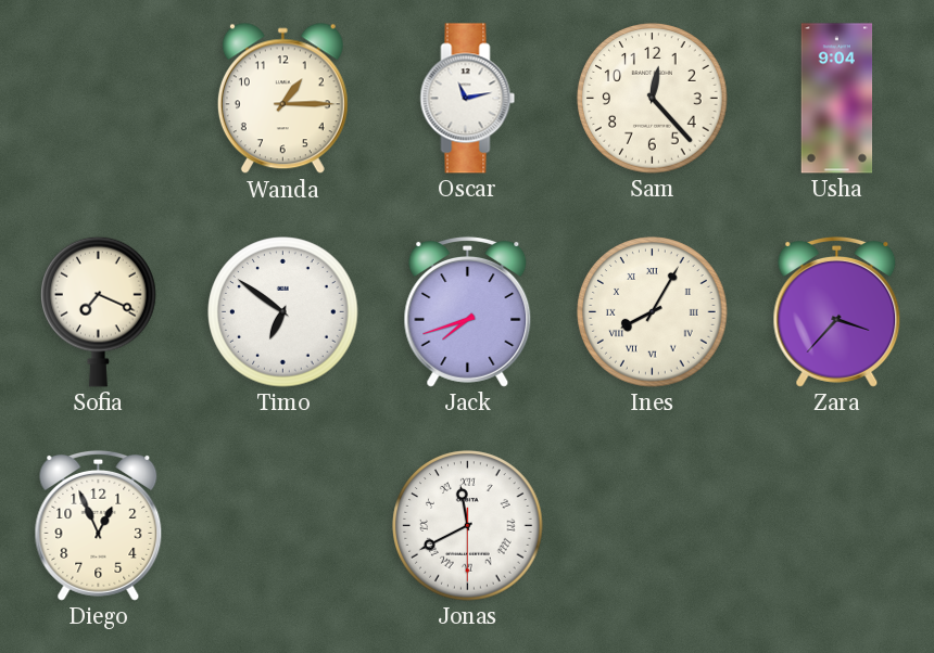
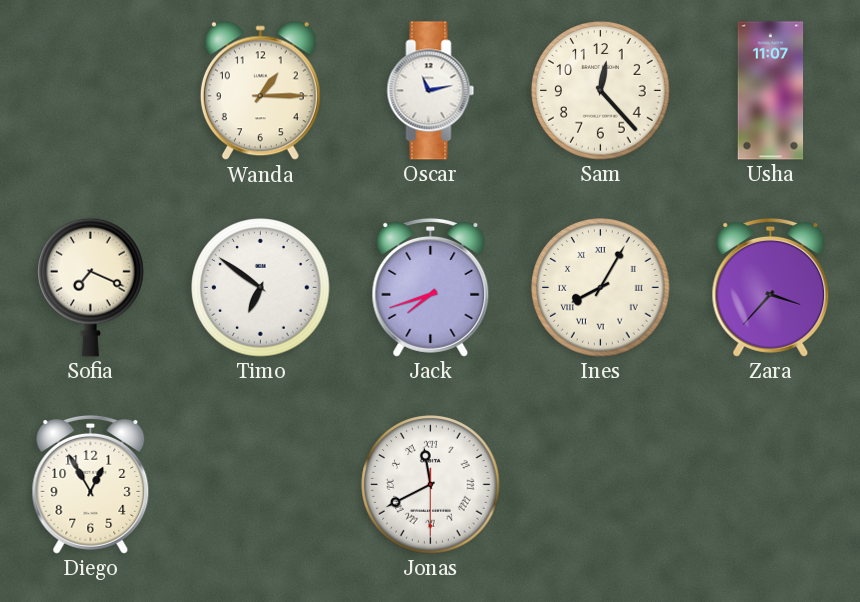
Usha: 9:04 -> 11:07
Diego: 12:56 -> 12:55
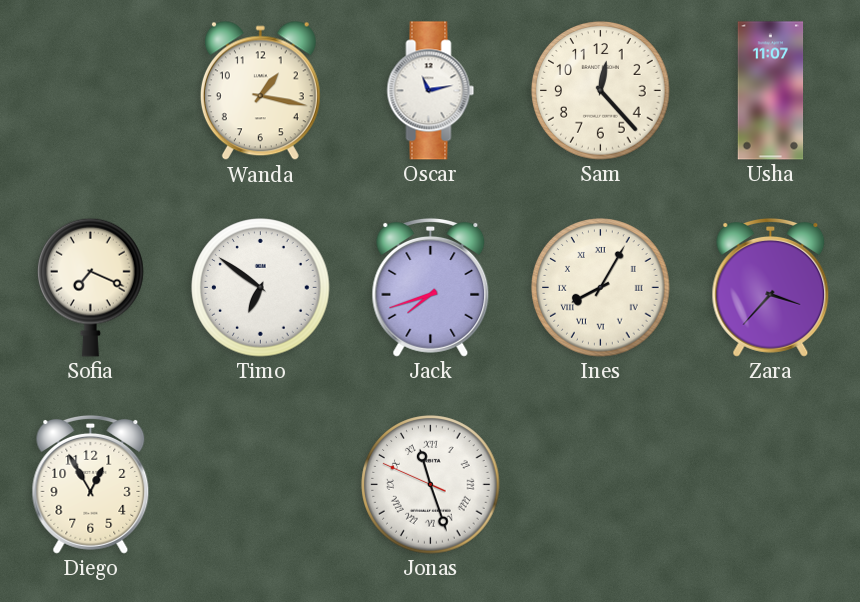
Wanda: 1:15 -> 1:17
Jonas: 11:40 -> 11:26
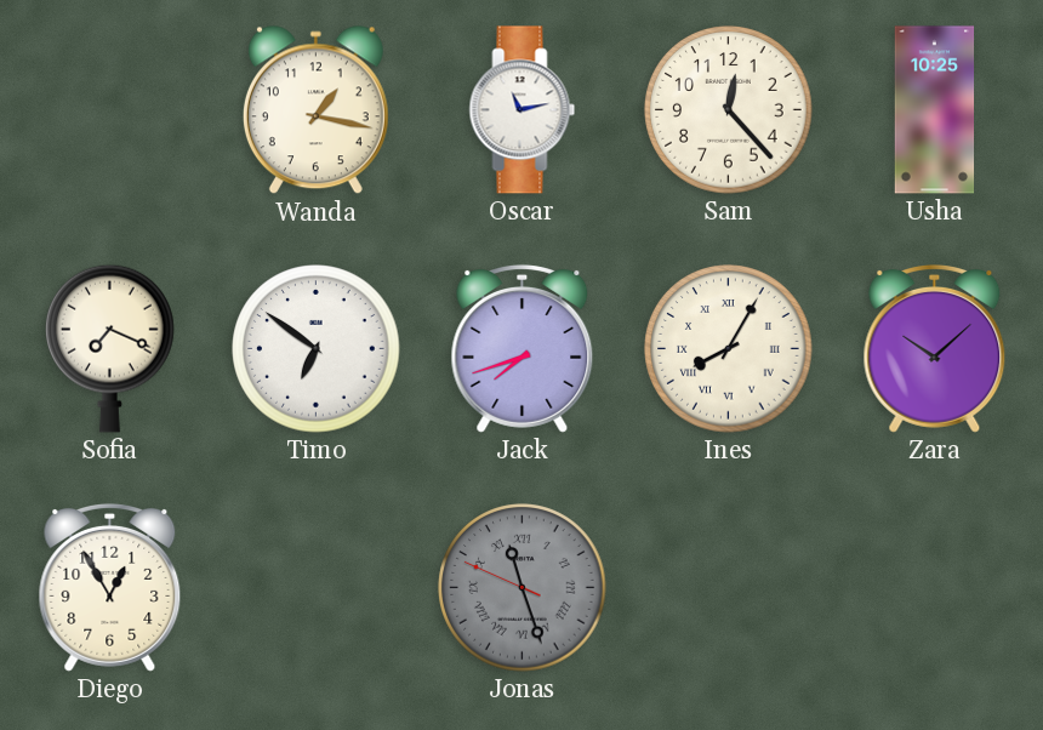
Usha: 11:07 -> 10:25
Zara: 3:37 -> 10:08
Jonas dial: white -> grey
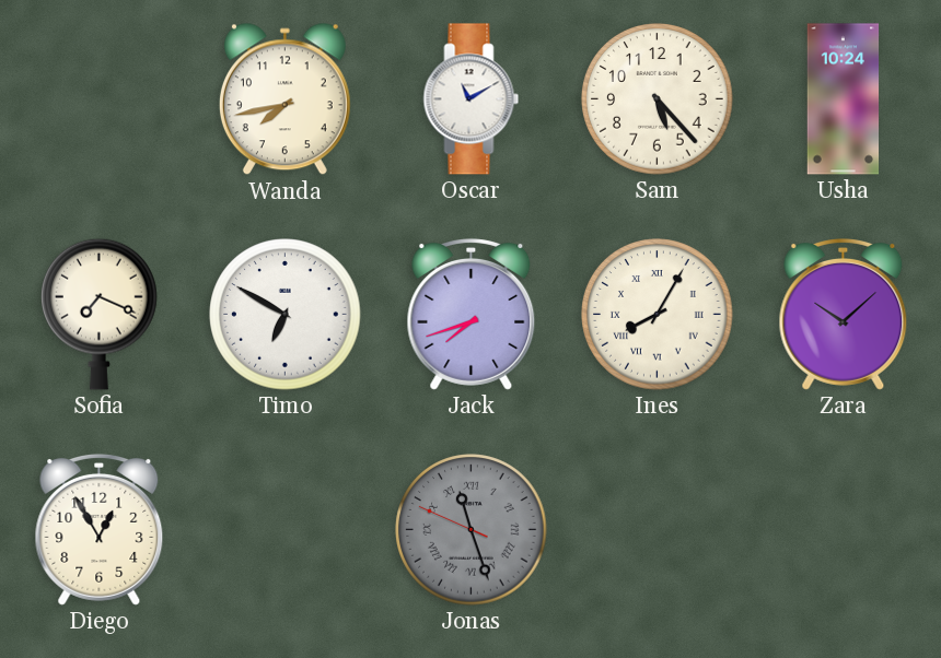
Wanda: 1:17 -> 7:43
Oscar: 11:13 -> 11:10
Sam: 12:23 -> 5:23
Usha: 10:25 -> 10:24
Timo: 6:51 -> 6:50
